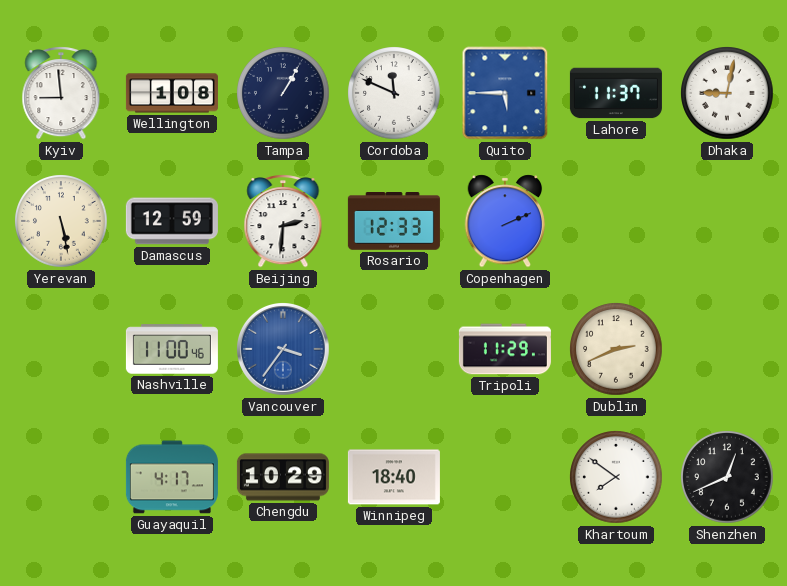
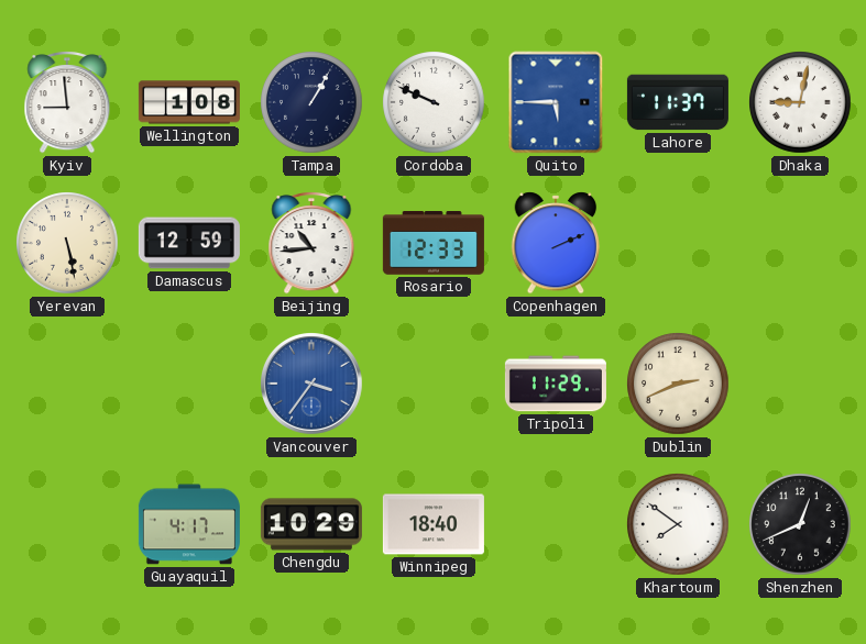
Cordoba: 11:49 -> 9:49
Beijing: 2:31 -> 10:44
Nashville: 11:00 -> none
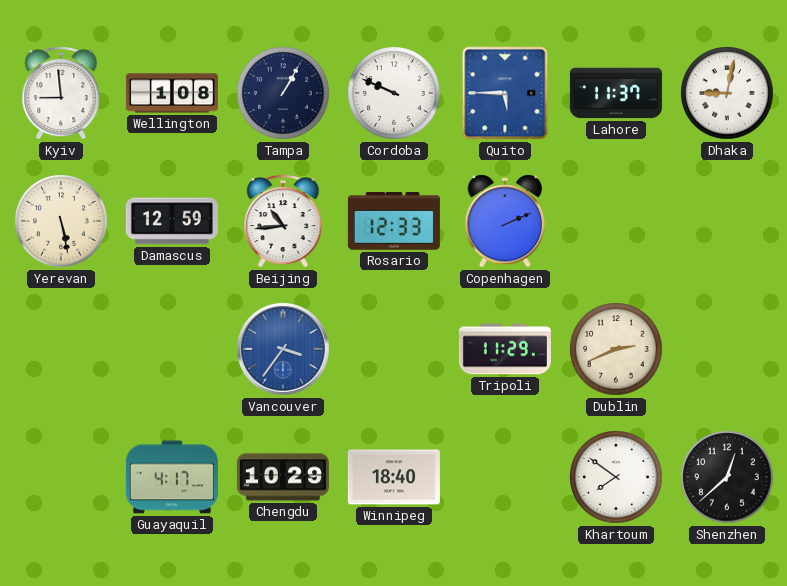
Shenzhen: 12:41 -> 12:38
